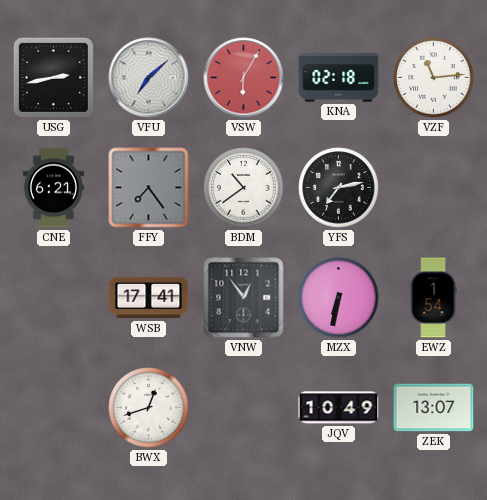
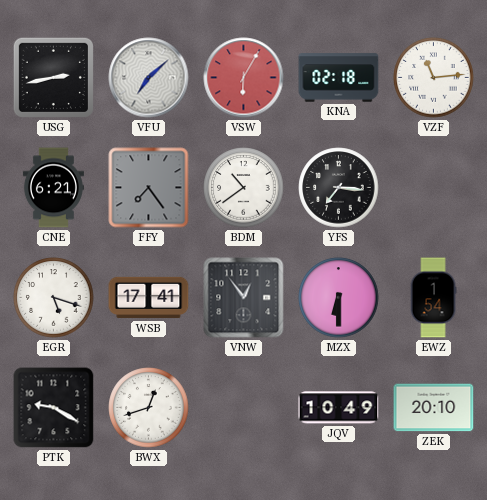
YFS: 7:13 -> 7:16
EGR: none -> 5:18
MZX: 6:32 -> 6:30
PTK: none -> 9:20
ZEK: 13:07 -> 20:10
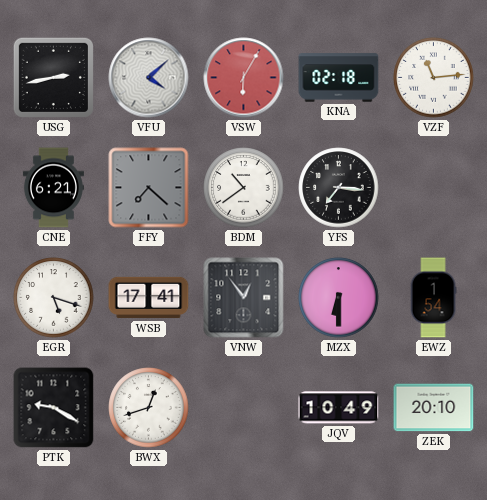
VFU: 7:08 -> 4:08
FFY: 7:24 -> 7:22
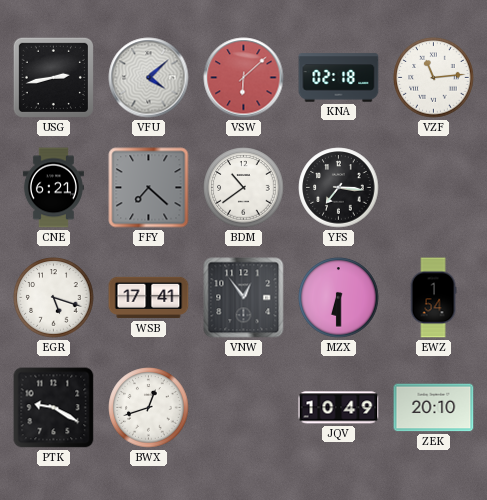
VSW: 6:05 -> 6:08
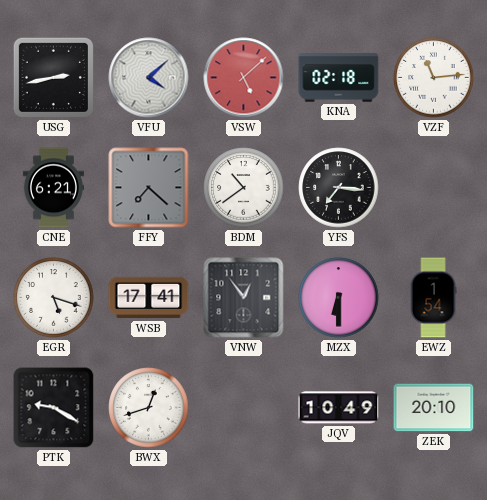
VSW: 6:08 -> 5:08
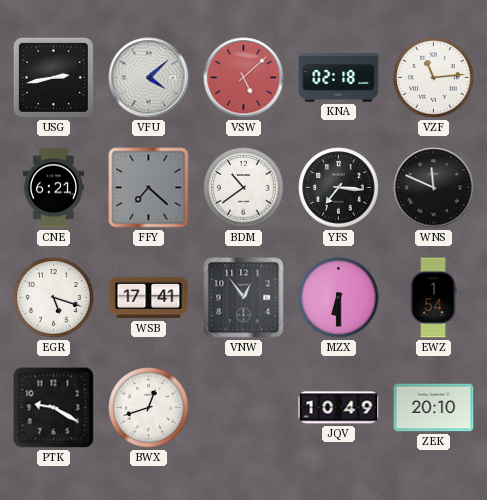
WNS: none -> 11:49
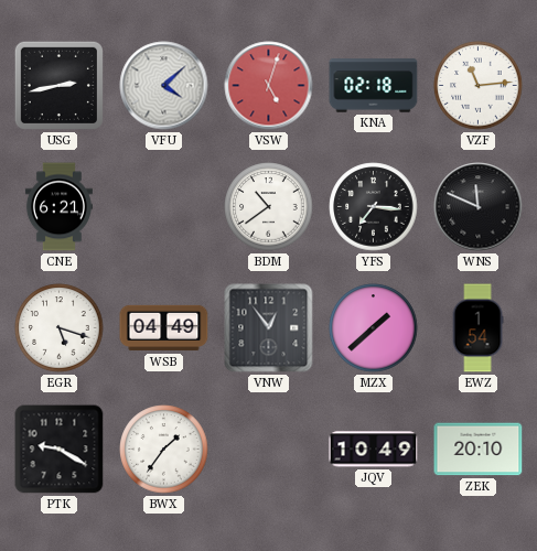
VSW: 5:08 -> 5:03
FFY: 7:22 -> none
WSB: 17:41 -> 04:49
MZX: 6:30 -> 1:38
BWX: 12:42 -> 1:36
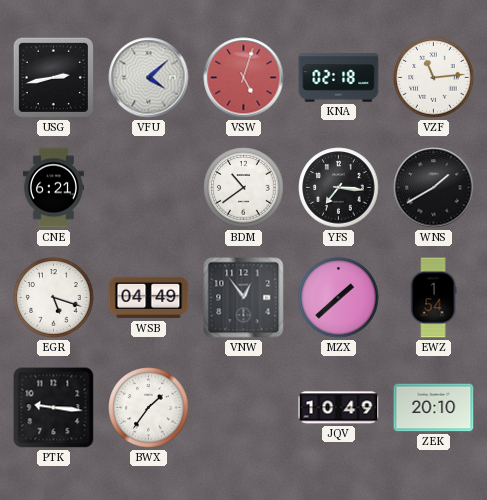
WNS: 11:49 -> 1:40
PTK: 9:20 -> 9:16
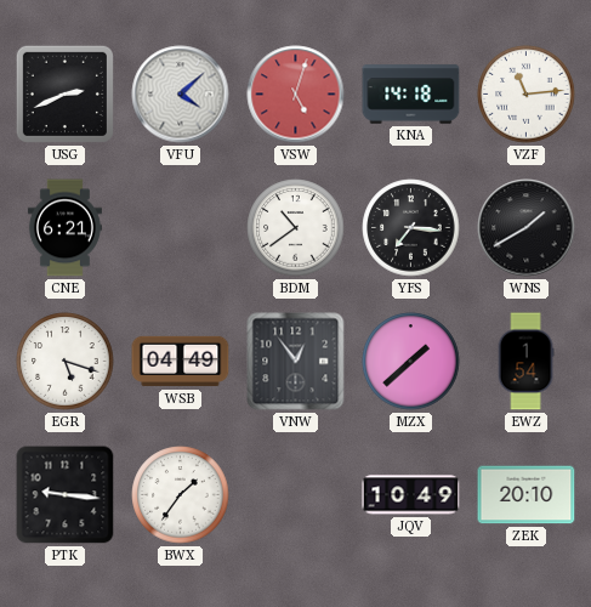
USG: 2:43 -> 2:41
KNA: 02:18 -> 14:18
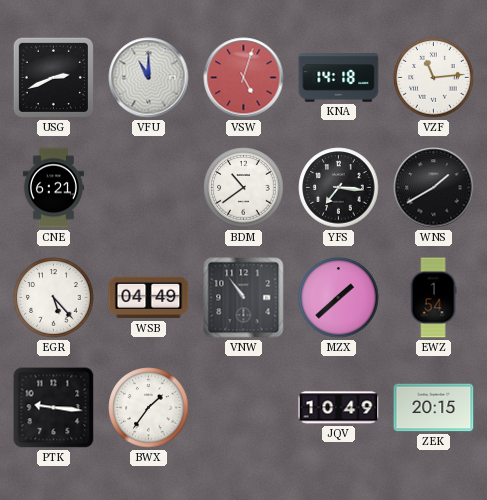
VFU: 4:08 -> 11:00
EGR: 5:18 -> 5:23
VNW: 12:54 -> 10:54
ZEK: 20:10 -> 20:15
